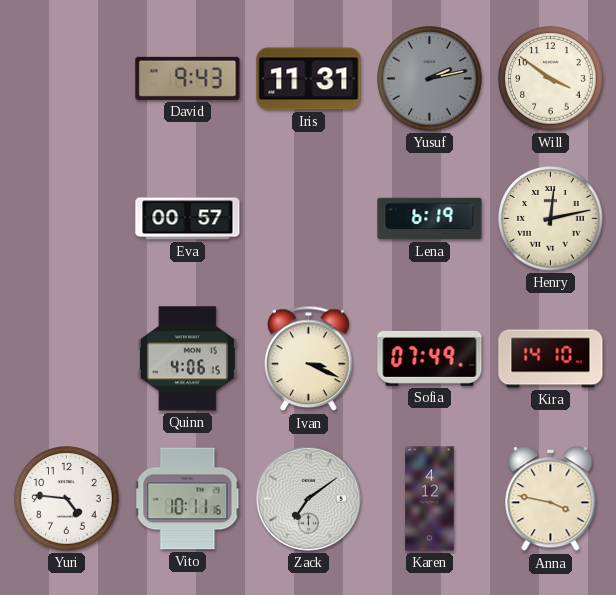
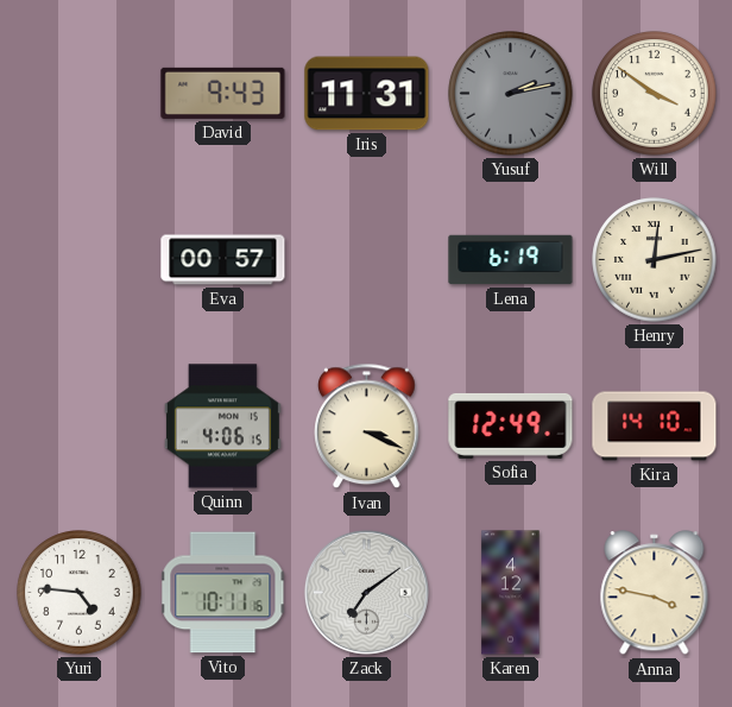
Sofia: 07:49 -> 12:49
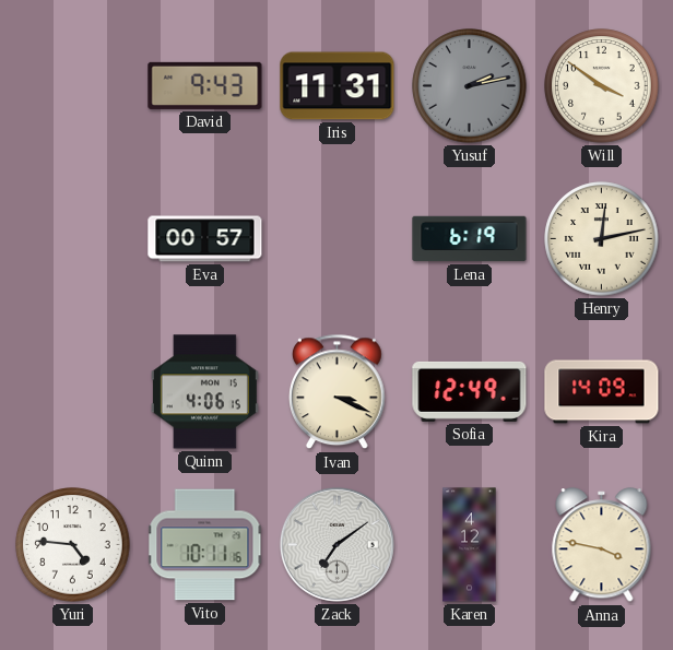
Kira: 14:10 -> 14:09
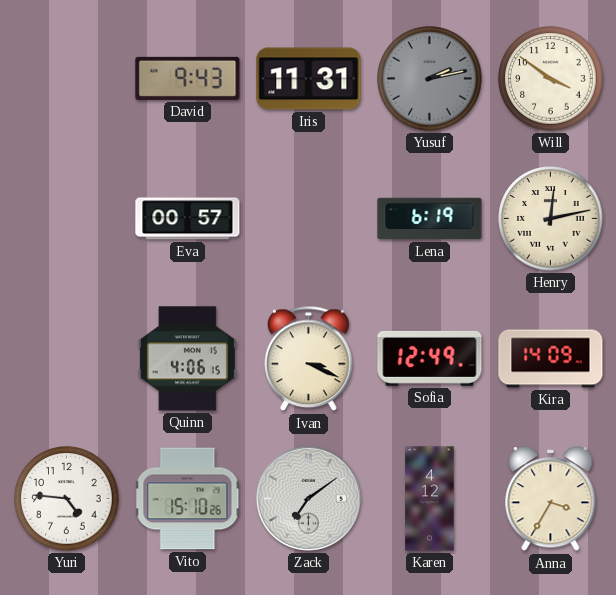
Vito: 10:11 -> 15:10
Anna: 3:47 -> 3:35
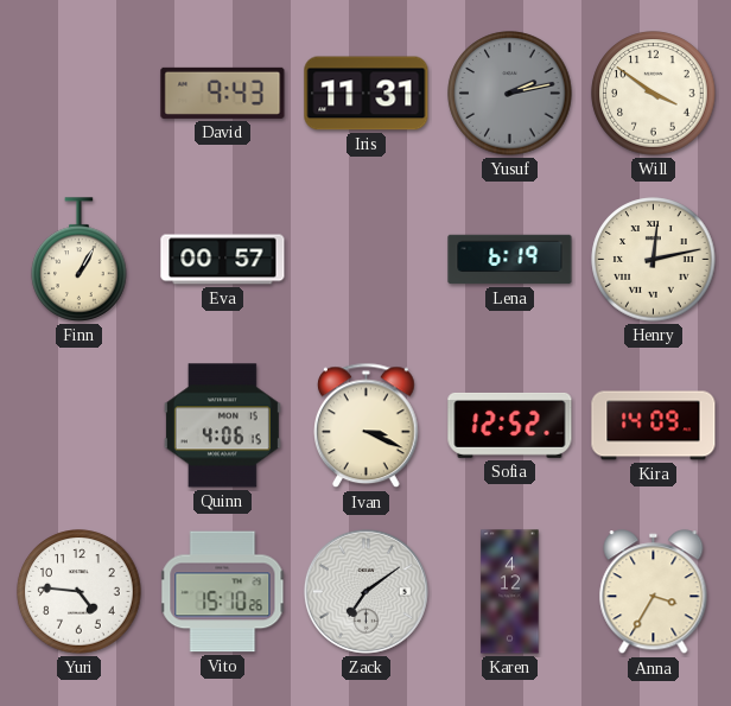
Finn: none -> 1:05
Sofia: 12:49 -> 12:52
